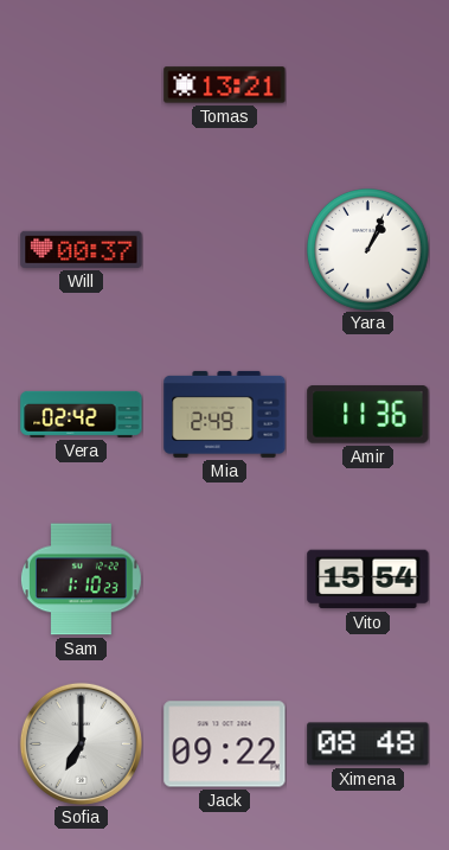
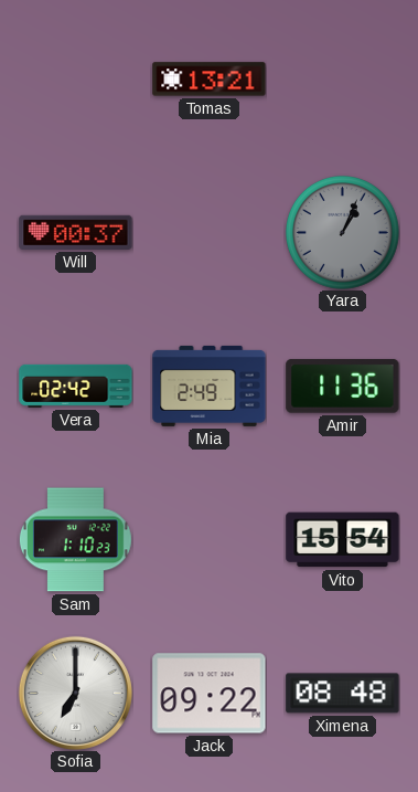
Yara dial: white -> grey
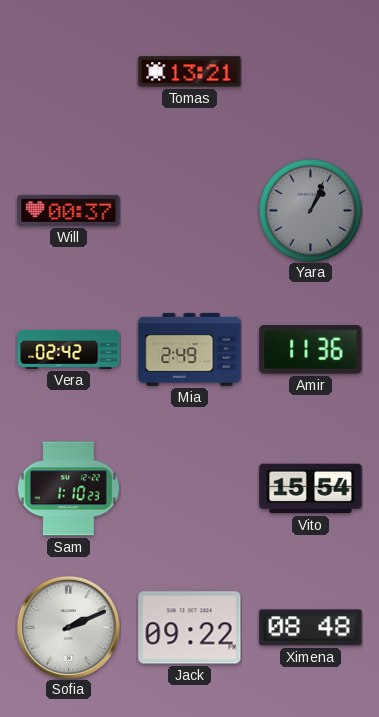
Sofia: 7:00 -> 2:11
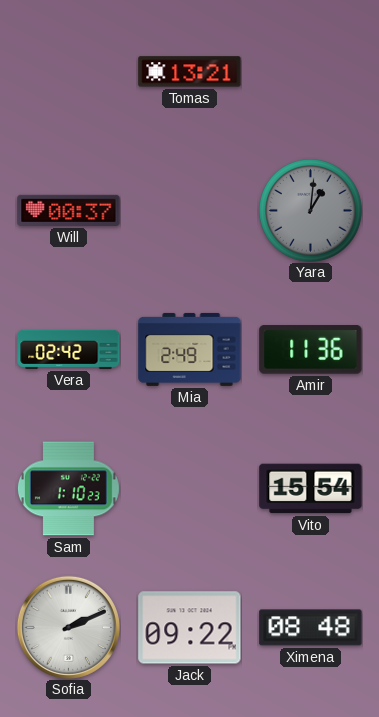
Yara: 1:04 -> 1:01
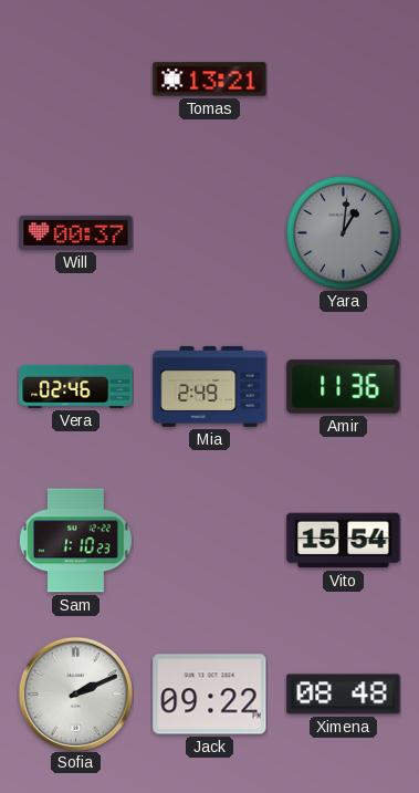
Vera: 02:42 -> 02:46
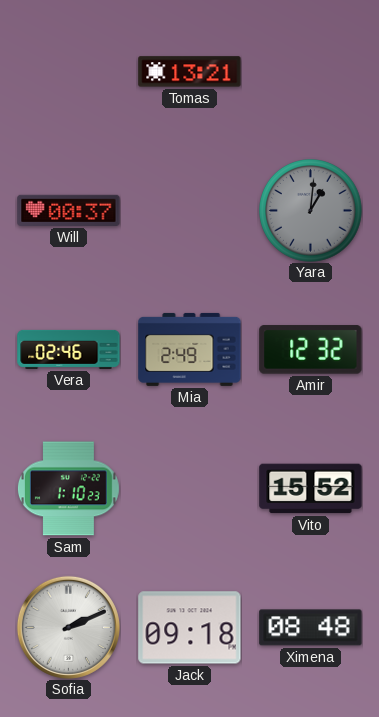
Amir: 11:36 -> 12:32
Vito: 15:54 -> 15:52
Jack: 09:22 -> 09:18
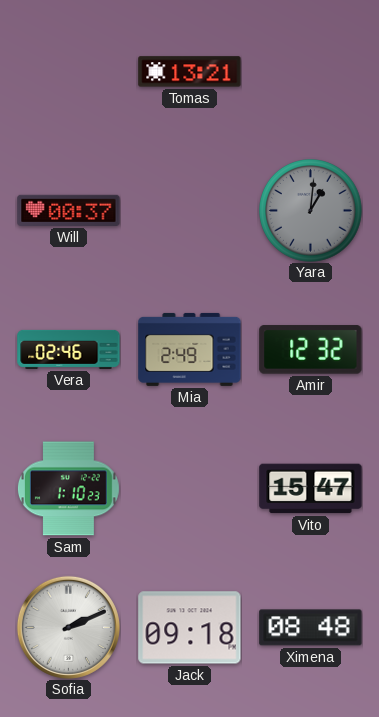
Vito: 15:52 -> 15:47
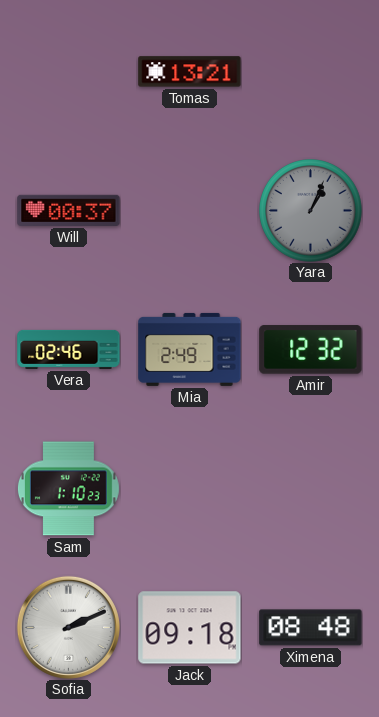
Yara: 1:01 -> 1:04
Vito: 15:47 -> none
